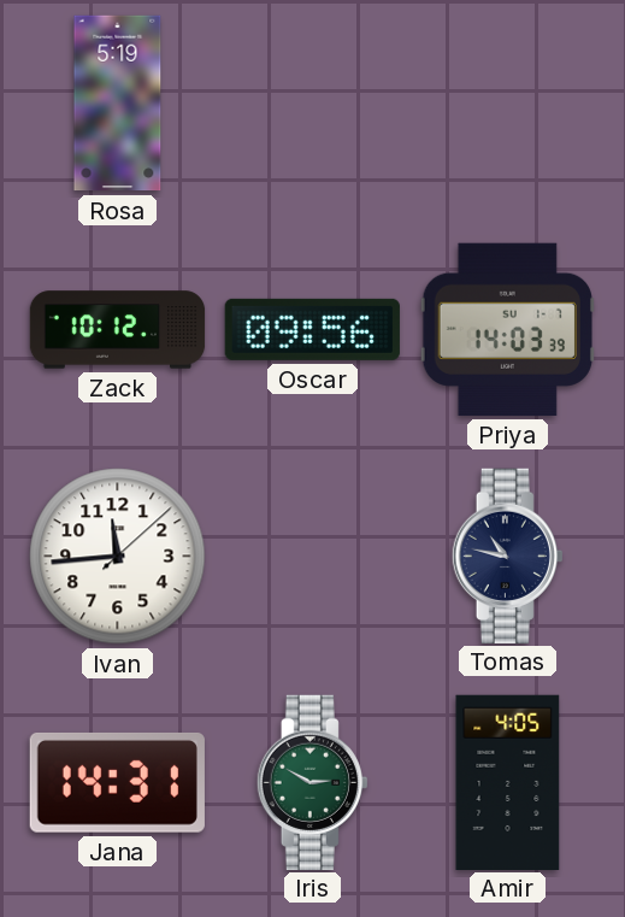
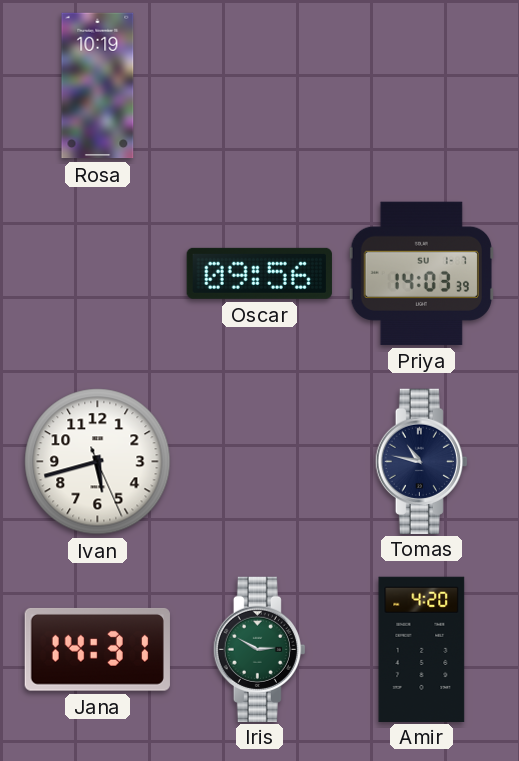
Rosa: 5:19 -> 10:19
Zack: 10:12 -> none
Ivan: 11:44 -> 5:42
Amir: 4:05 -> 4:20
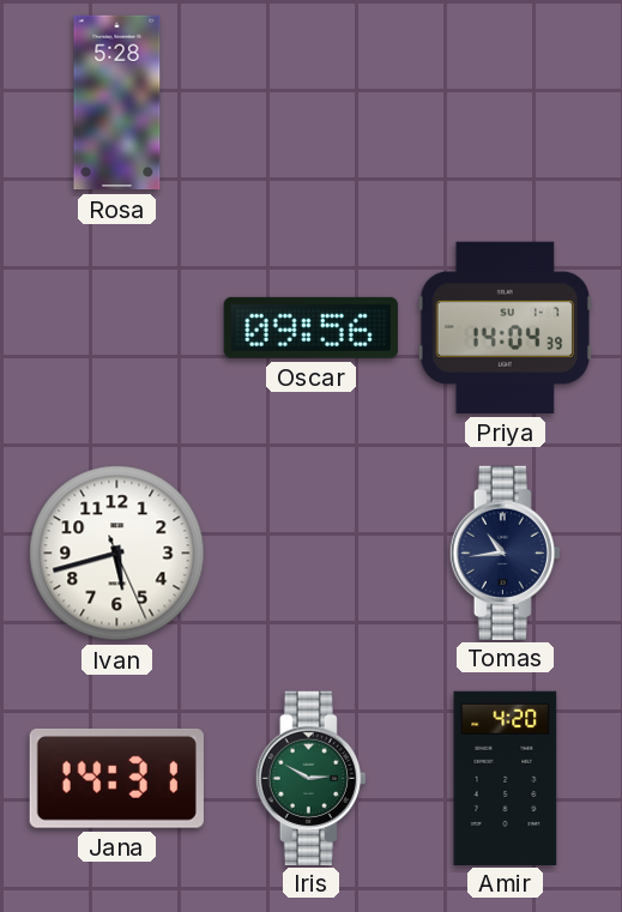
Rosa: 10:19 -> 5:28
Priya: 14:03 -> 14:04
Tomas: 10:47 -> 10:44
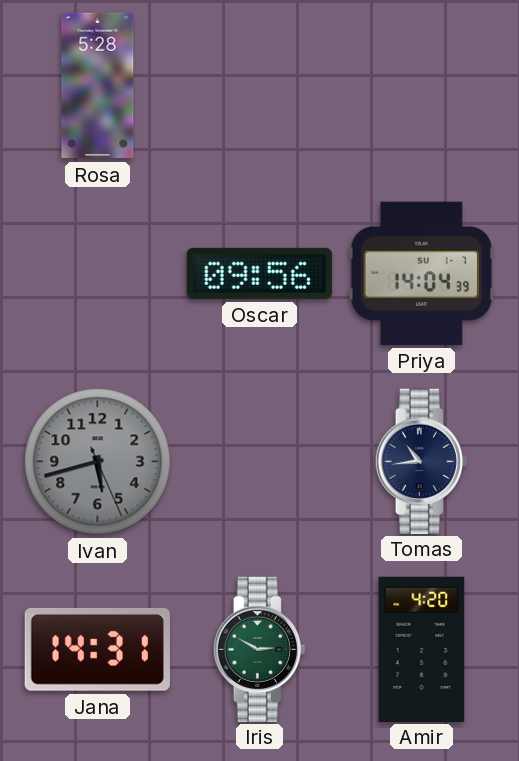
Ivan dial: white -> grey
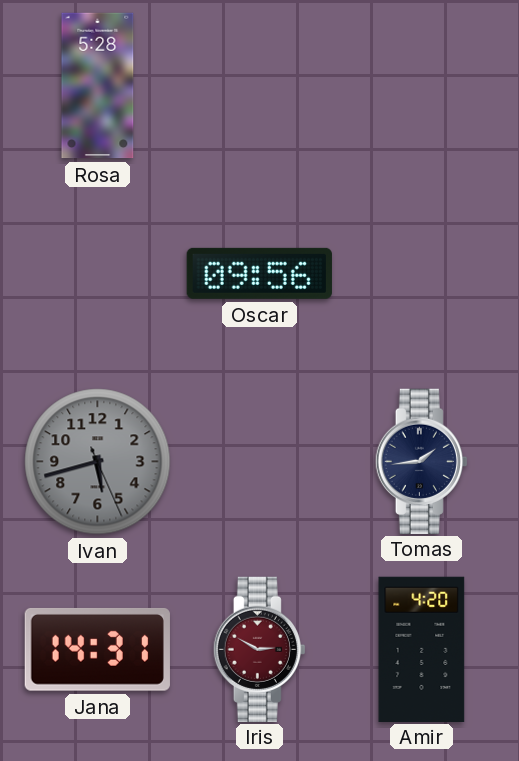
Priya: 14:04 -> none
Tomas: 10:44 -> 1:44
Iris dial: green -> burgundy
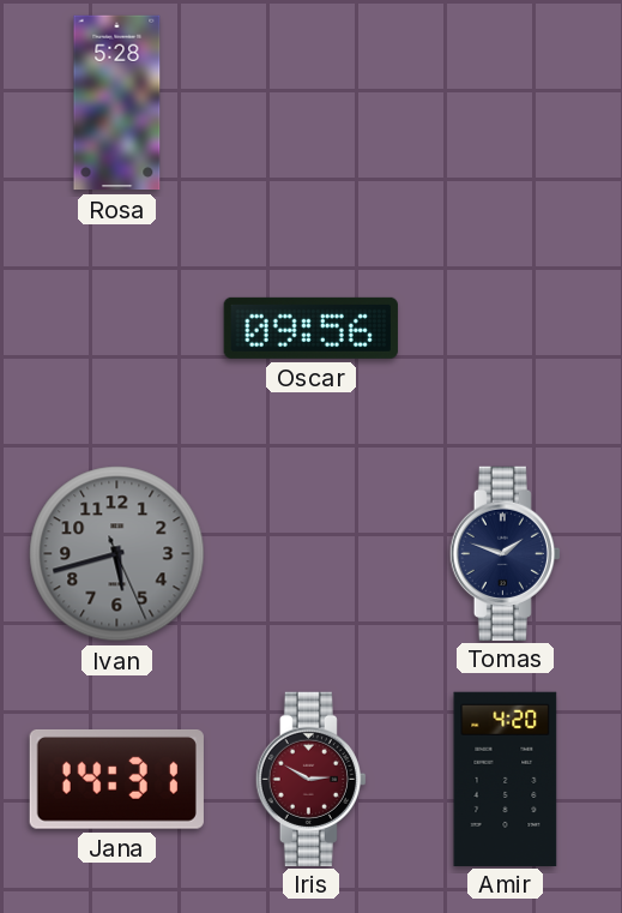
Tomas: 1:44 -> 1:48
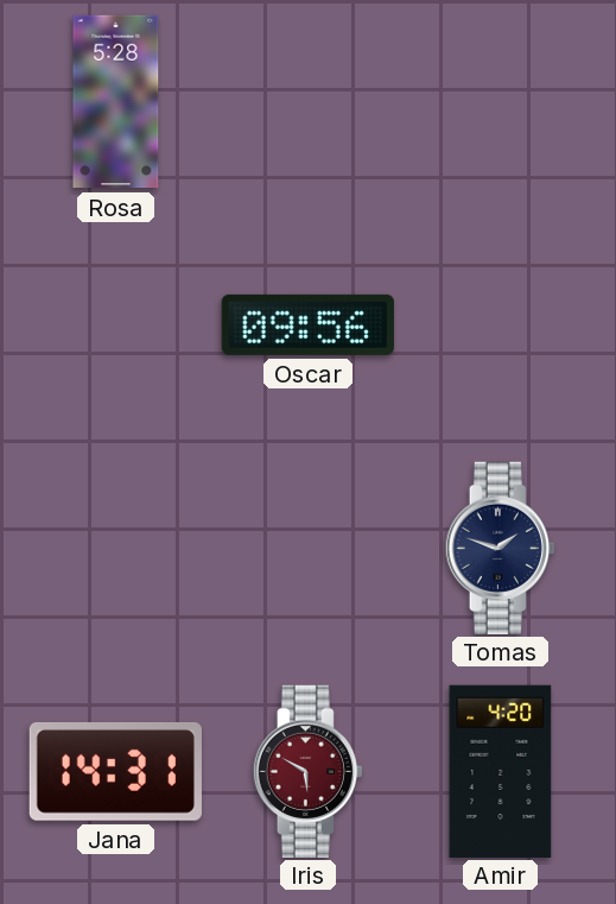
Ivan: 5:42 -> none
Iris: 2:50 -> 5:50
